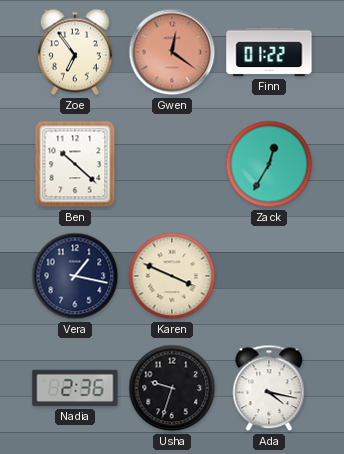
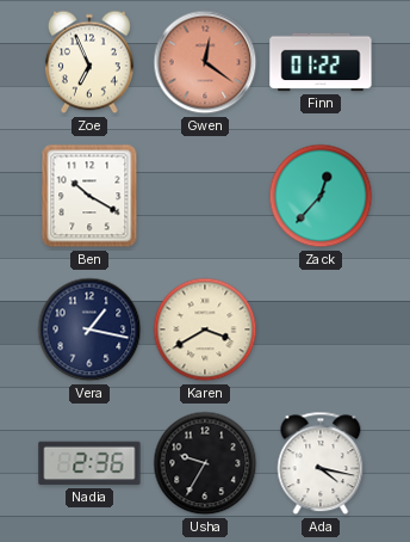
Zoe: 6:54 -> 6:56
Ben: 10:22 -> 10:20
Zack: 12:35 -> 12:37
Karen: 3:49 -> 3:40
Usha: 9:33 -> 9:35
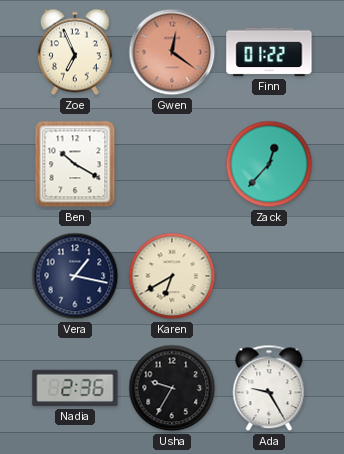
Karen: 3:40 -> 6:40
Ada: 4:17 -> 9:25
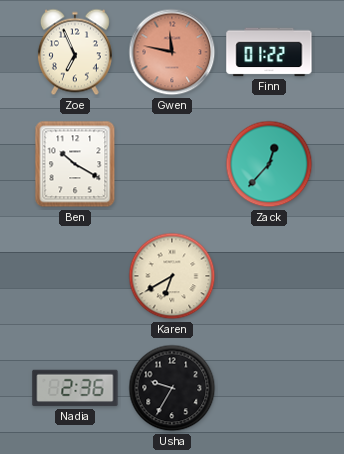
Gwen: 12:21 -> 11:47
Vera: 1:17 -> none
Ada: 9:25 -> none
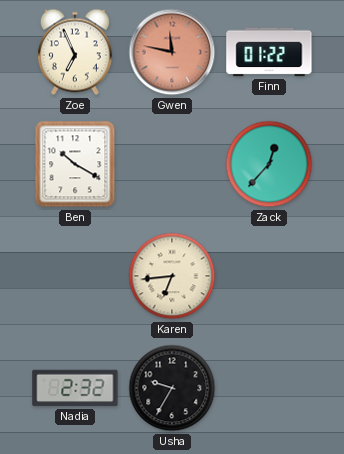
Karen: 6:40 -> 6:44
Nadia: 2:36 -> 2:32
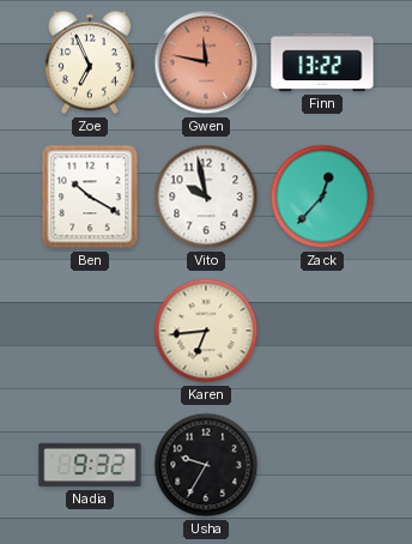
Finn: 01:22 -> 13:22
Vito: none -> 9:58
Nadia: 2:32 -> 9:32
